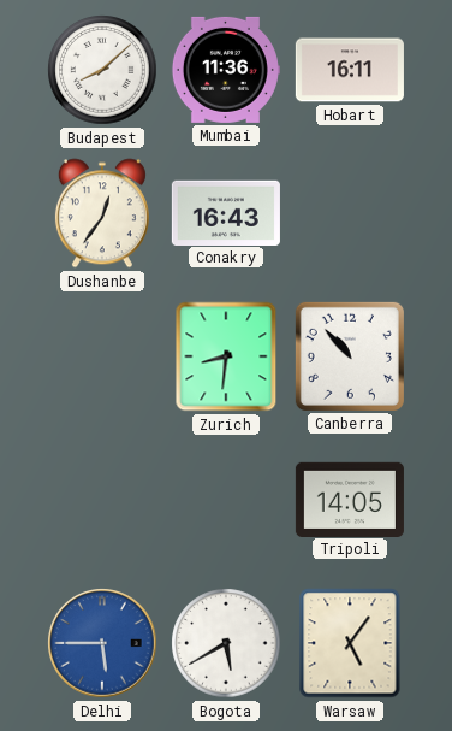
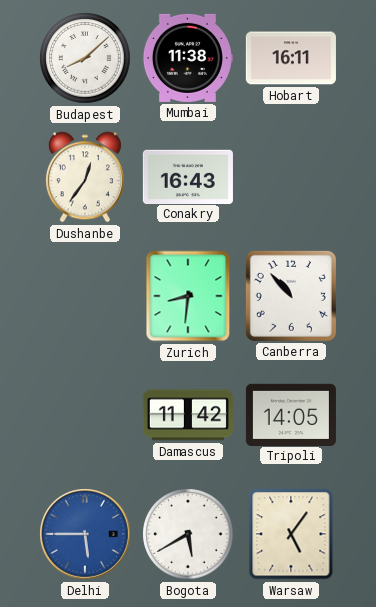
Mumbai: 11:36 -> 11:38
Damascus: none -> 11:42
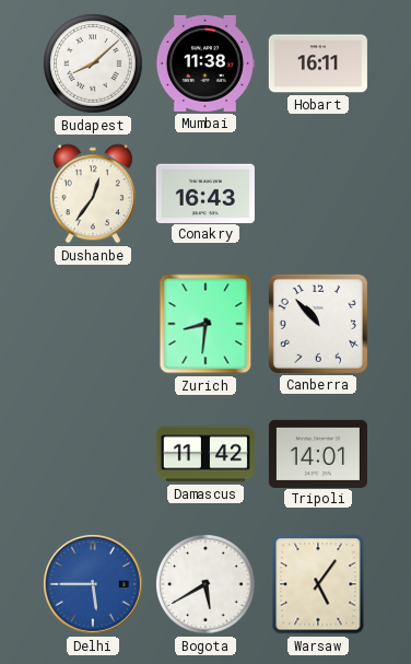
Tripoli: 14:05 -> 14:01
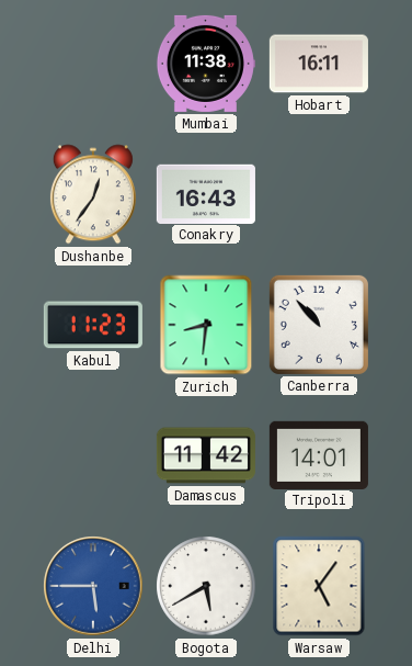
Budapest: 8:08 -> none
Kabul: none -> 11:23
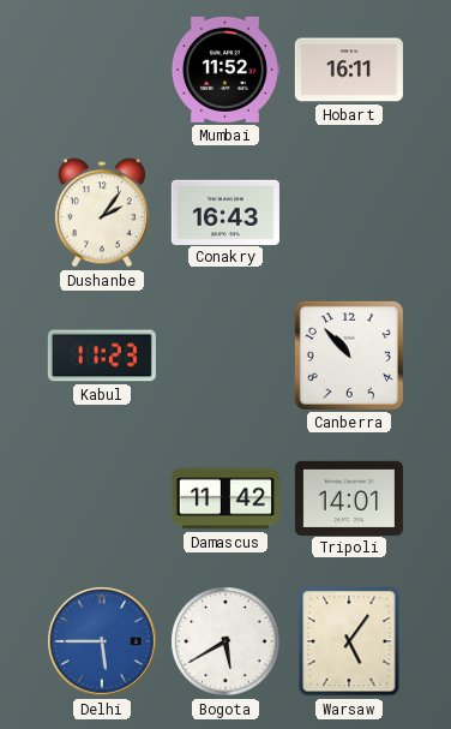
Mumbai: 11:38 -> 11:52
Dushanbe: 12:36 -> 2:06
Zurich: 8:31 -> none
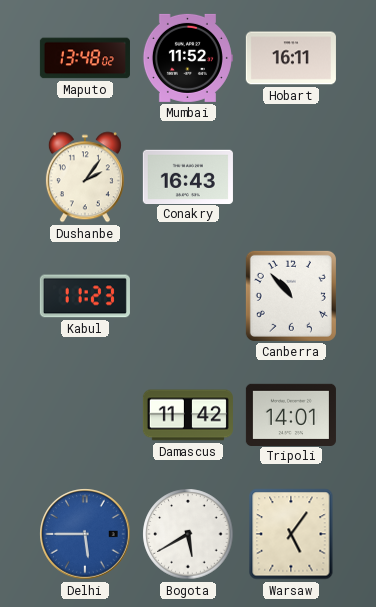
Maputo: none -> 13:48
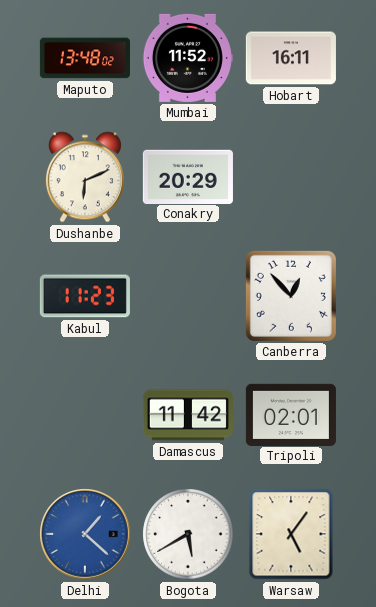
Dushanbe: 2:06 -> 6:11
Conakry: 16:43 -> 20:29
Canberra: 10:53 -> 12:53
Tripoli: 14:01 -> 02:01
Delhi: 5:45 -> 1:22
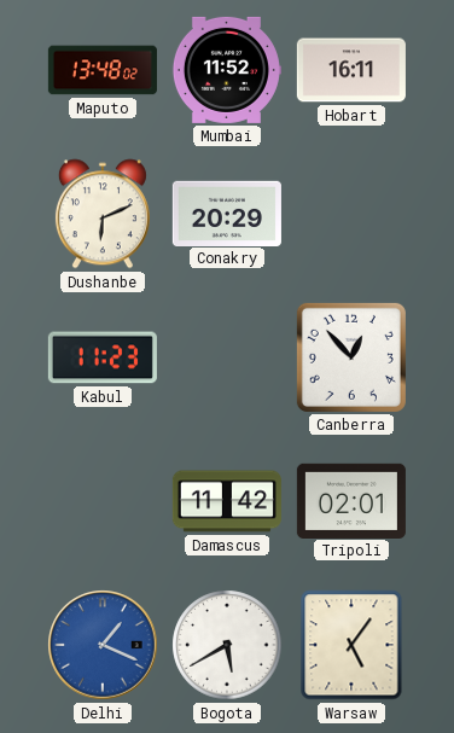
Delhi: 1:22 -> 1:19
